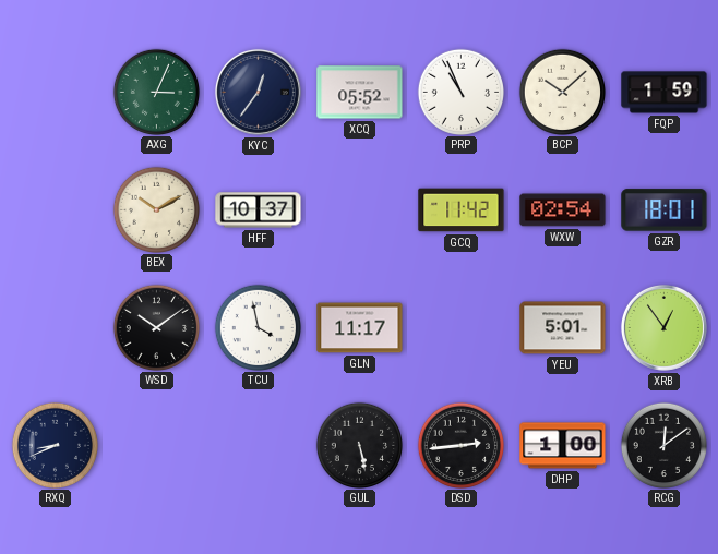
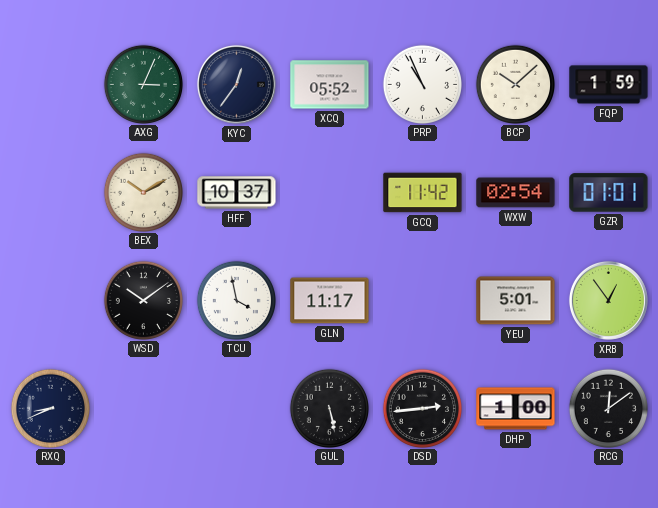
GZR: 18:01 -> 01:01
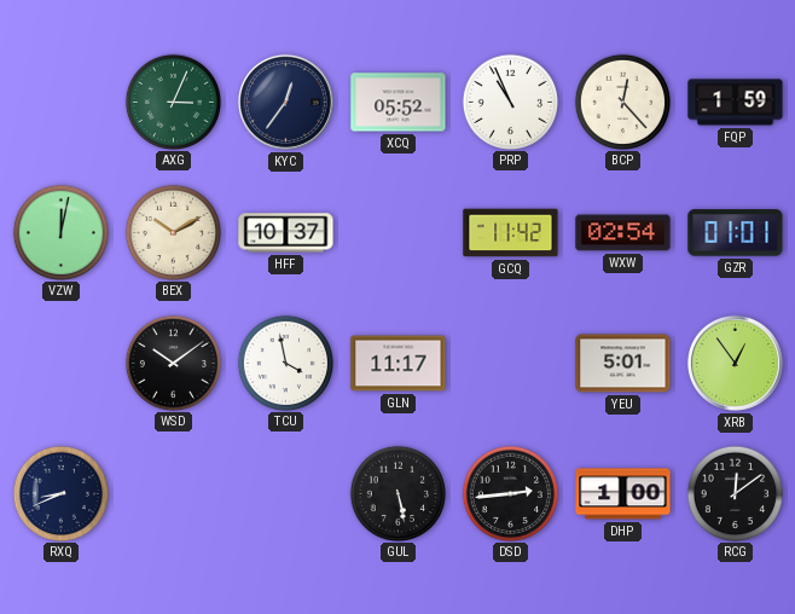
BCP: 10:08 -> 12:23
VZW: none -> 12:02
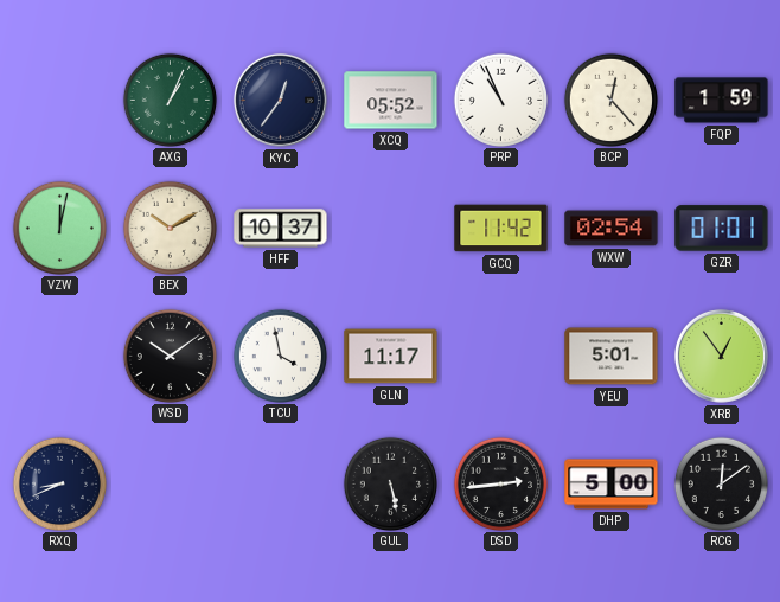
AXG: 3:04 -> 1:04
DHP: 1:00 -> 5:00
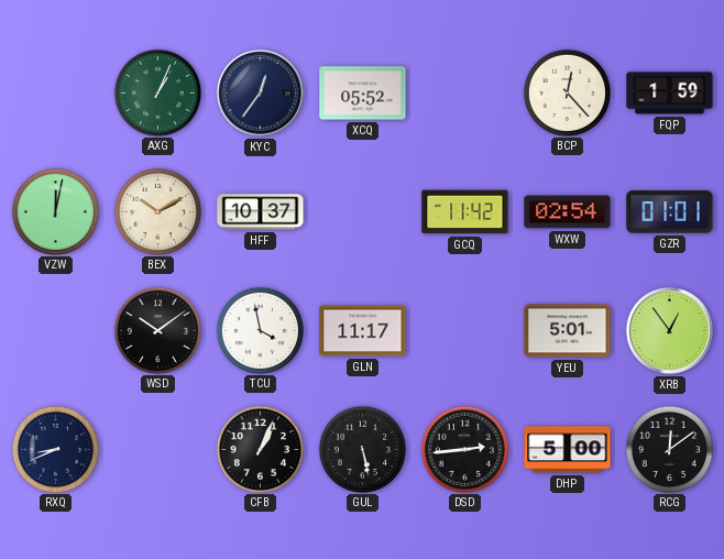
PRP: 10:56 -> none
CFB: none -> 1:04
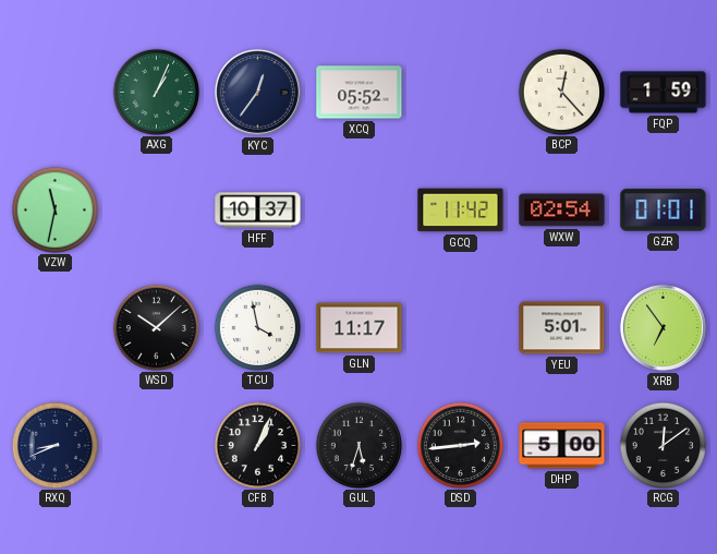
VZW: 12:02 -> 11:32
BEX: 10:10 -> none
WSD: 10:09 -> 10:08
XRB: 12:54 -> 6:54
GUL: 5:28 -> 5:33
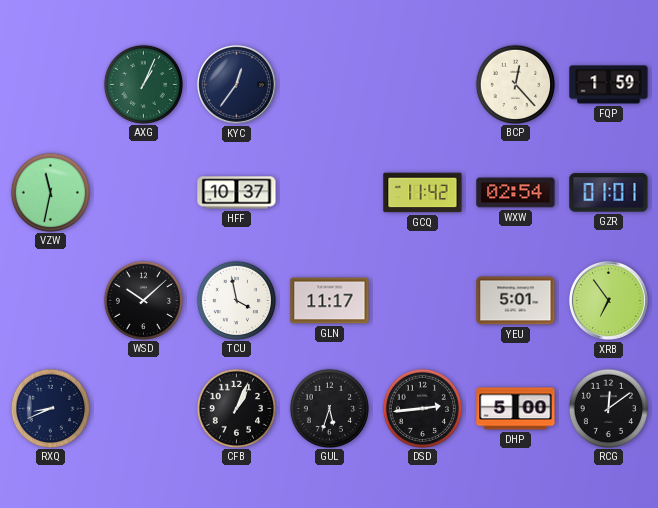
XCQ: 05:52 -> none
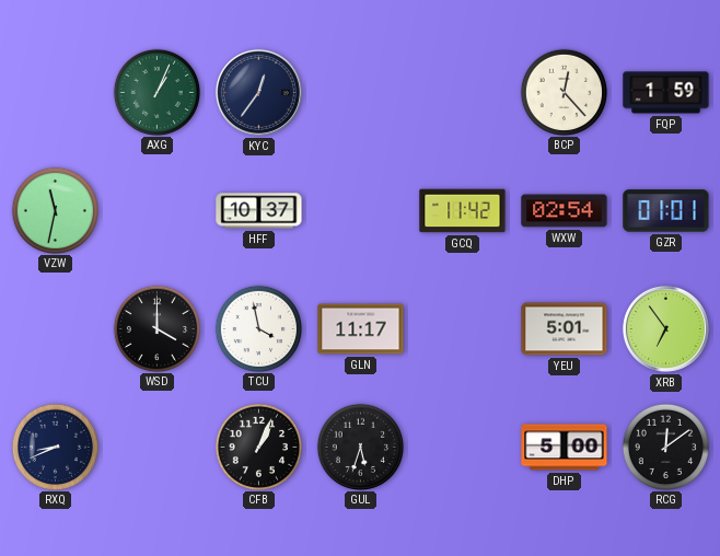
WSD: 10:08 -> 4:00
DSD: 2:44 -> none
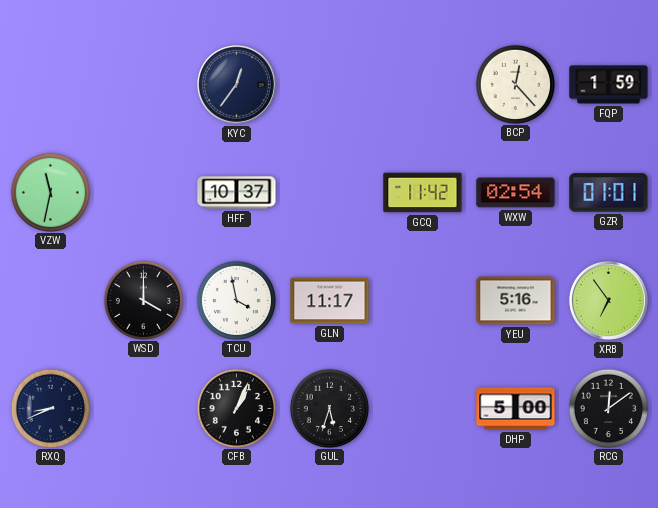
AXG: 1:04 -> none
YEU: 5:01 -> 5:16
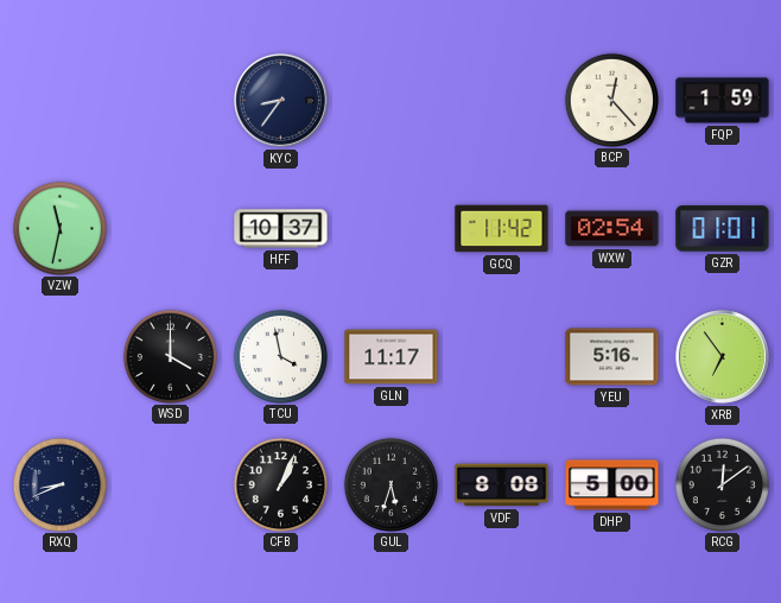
KYC: 12:36 -> 8:36
VDF: none -> 8:08
